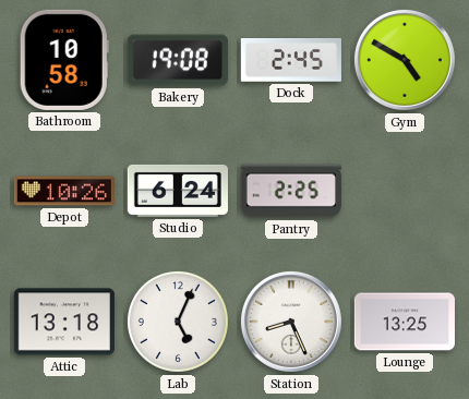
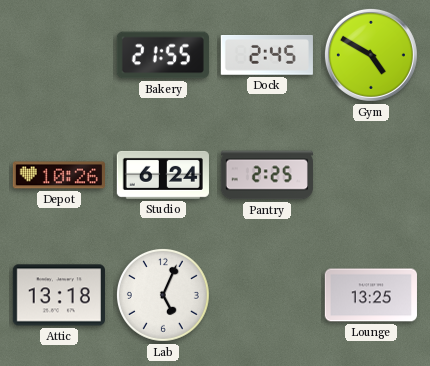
Bathroom: 10:58 -> none
Bakery: 19:08 -> 21:55
Station: 8:26 -> none
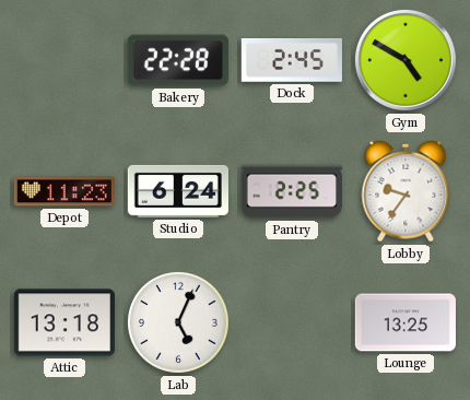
Bakery: 21:55 -> 22:28
Depot: 10:26 -> 11:23
Lobby: none -> 9:36
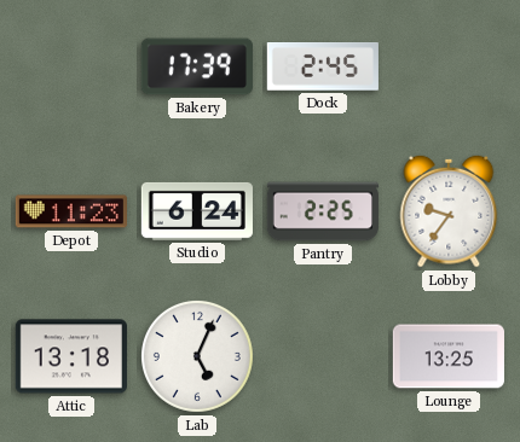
Bakery: 22:28 -> 17:39
Gym: 4:50 -> none
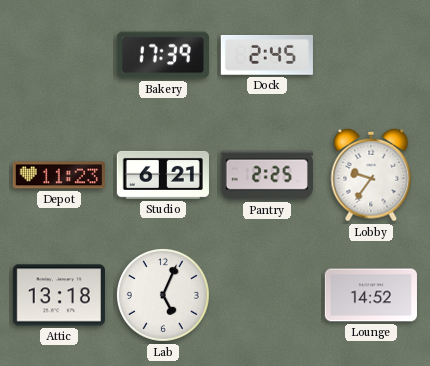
Studio: 6:24 -> 6:21
Lounge: 13:25 -> 14:52
